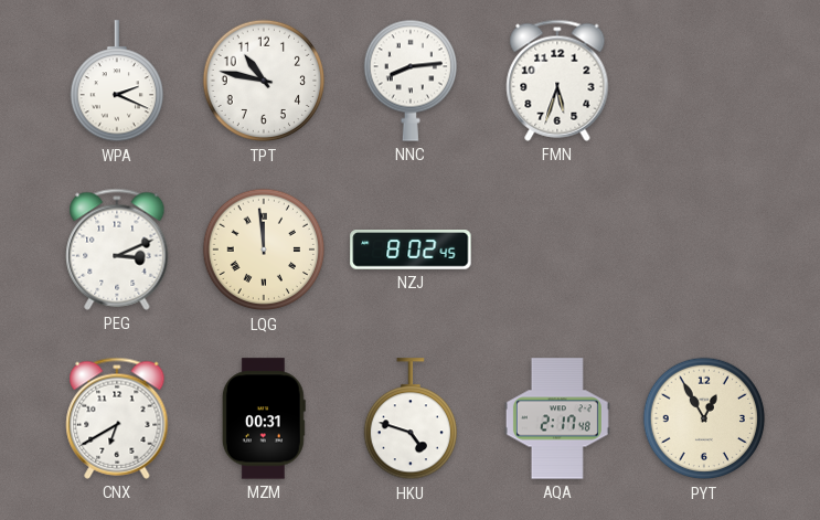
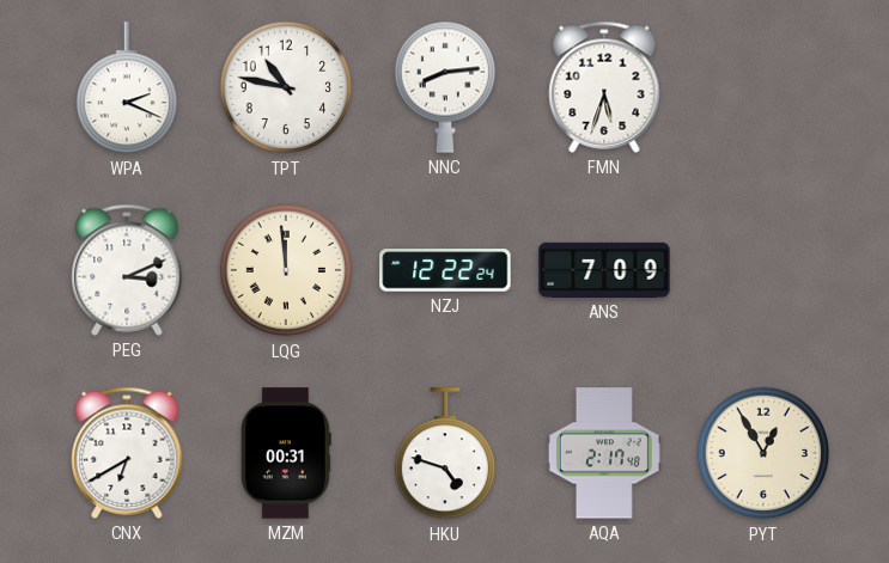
NZJ: 8:02 -> 12:22
ANS: none -> 7:09
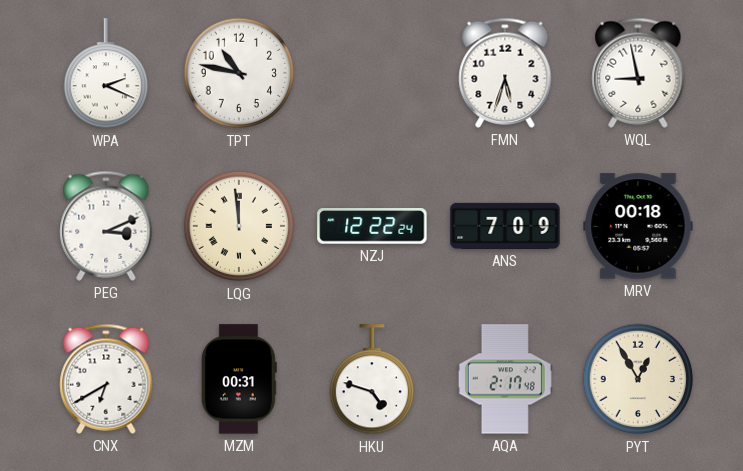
NNC: 8:14 -> none
WQL: none -> 8:58
MRV: none -> 00:18
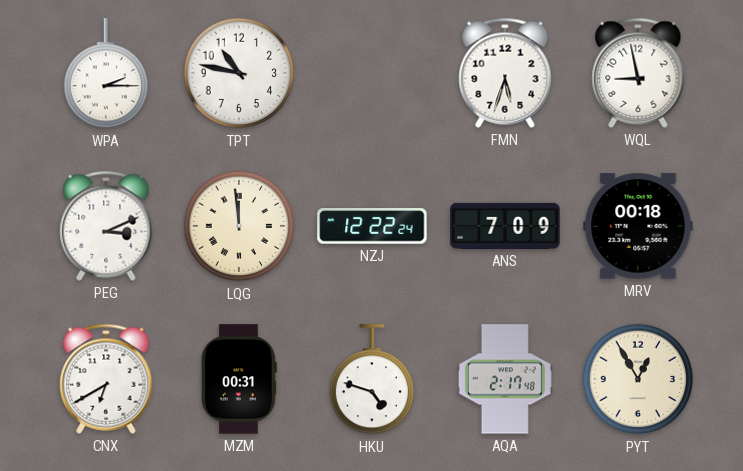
WPA: 2:19 -> 2:15
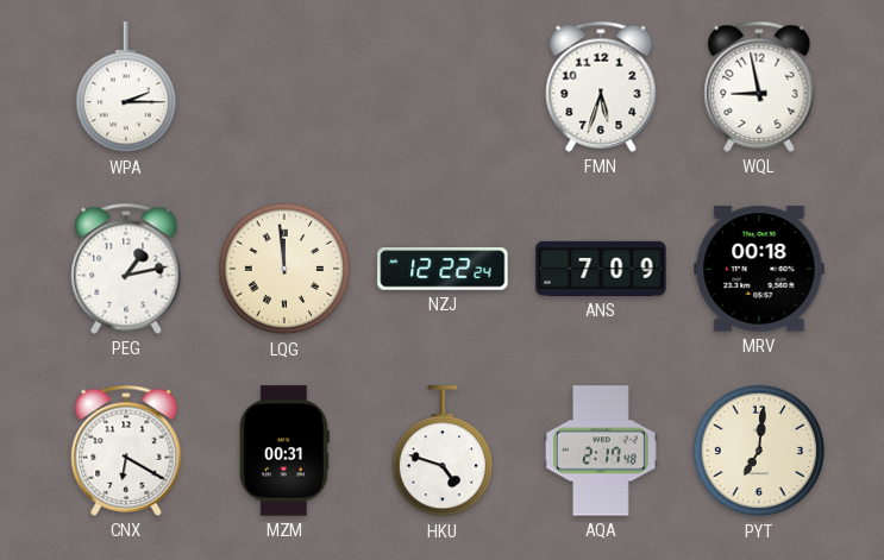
TPT: 10:47 -> none
PEG: 3:11 -> 1:13
CNX: 6:40 -> 6:20
PYT: 12:55 -> 7:01
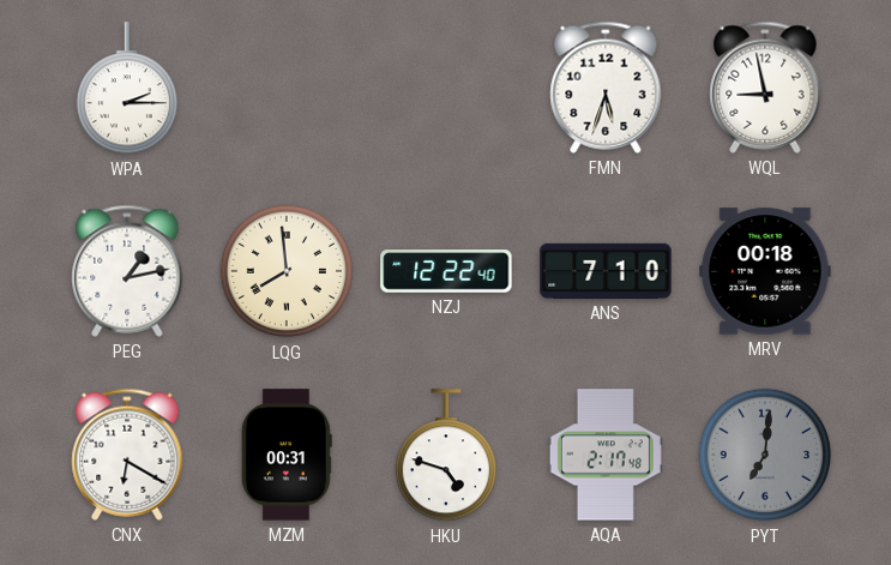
LQG: 11:59 -> 7:59
NZJ: 12:22:24 -> 12:22:40
ANS: 7:09 -> 7:10
PYT dial: cream -> grey
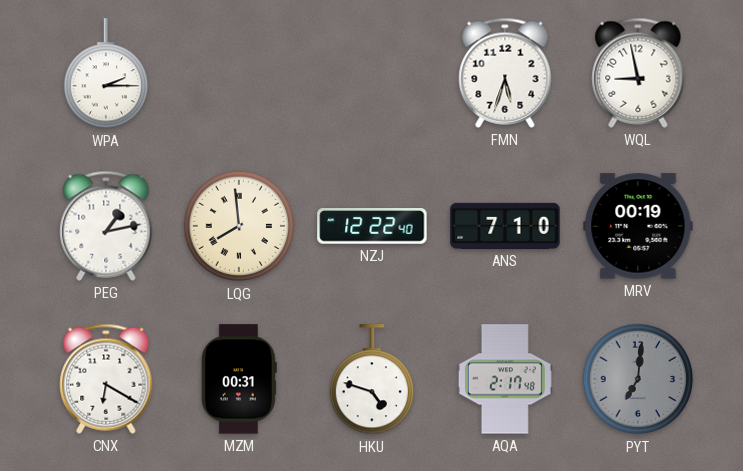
MRV: 00:18 -> 00:19
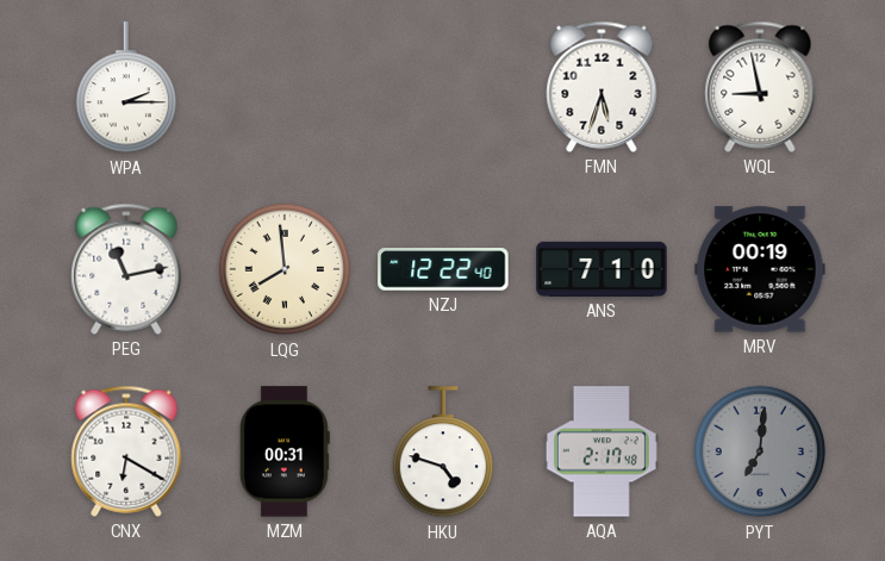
PEG: 1:13 -> 11:13
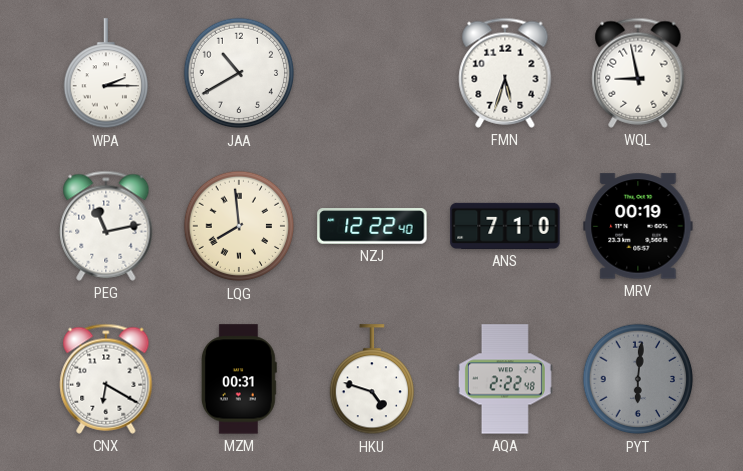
JAA: none -> 10:40
AQA: 2:17 -> 2:22
PYT: 7:01 -> 6:01
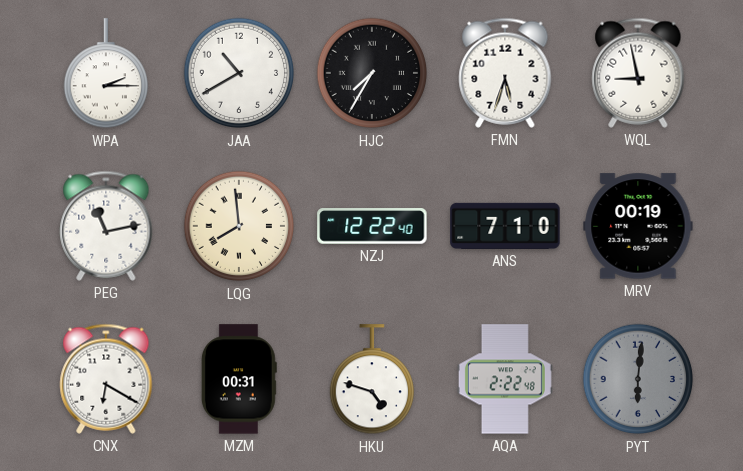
HJC: none -> 7:35
